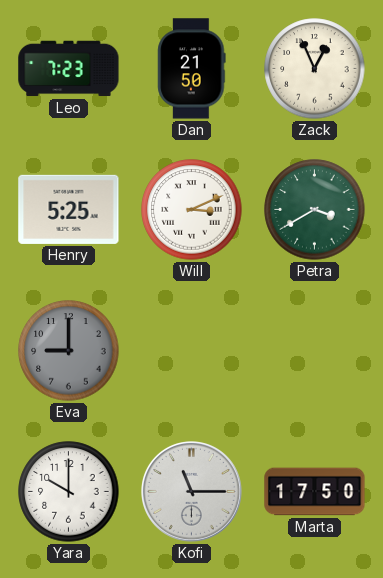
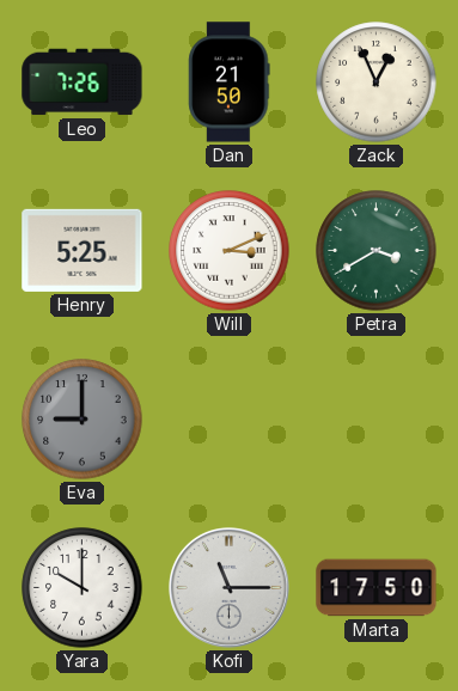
Leo: 7:23 -> 7:26
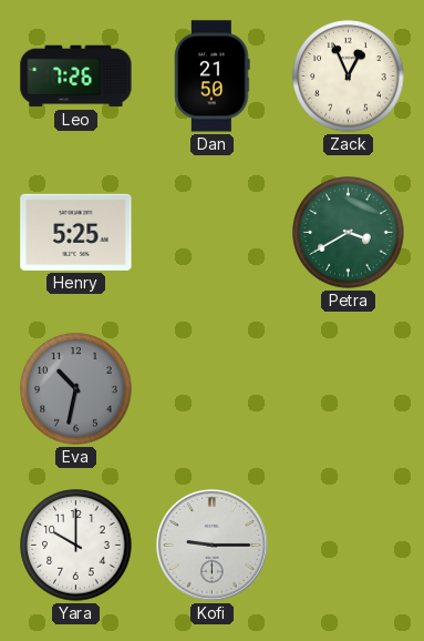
Will: 3:11 -> none
Eva: 9:00 -> 10:32
Kofi: 11:15 -> 9:15
Marta: 17:50 -> none
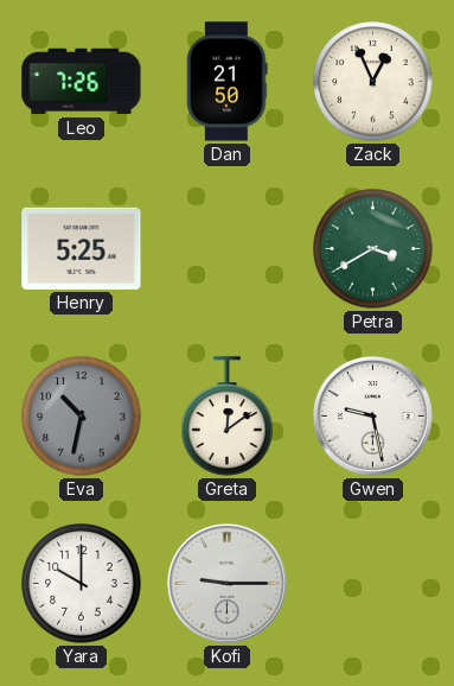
Greta: none -> 12:09
Gwen: none -> 9:28
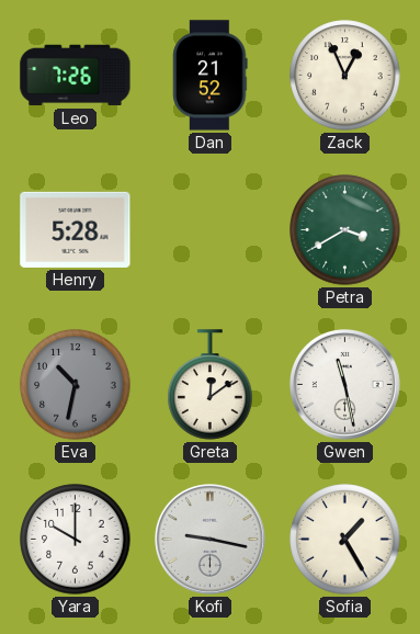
Dan: 21:50 -> 21:52
Henry: 5:25 -> 5:28
Gwen: 9:28 -> 11:28
Kofi: 9:15 -> 9:17
Sofia: none -> 1:25
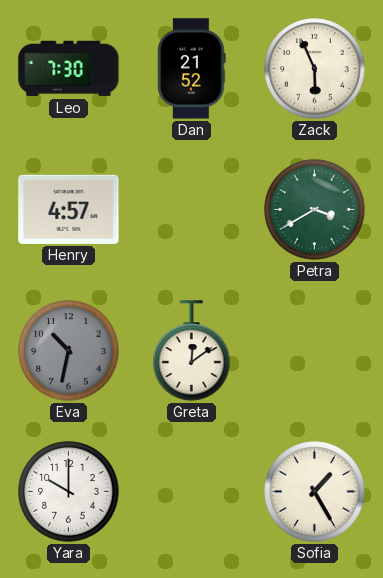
Leo: 7:26 -> 7:30
Zack: 12:56 -> 5:56
Henry: 5:28 -> 4:57
Gwen: 11:28 -> none
Kofi: 9:17 -> none
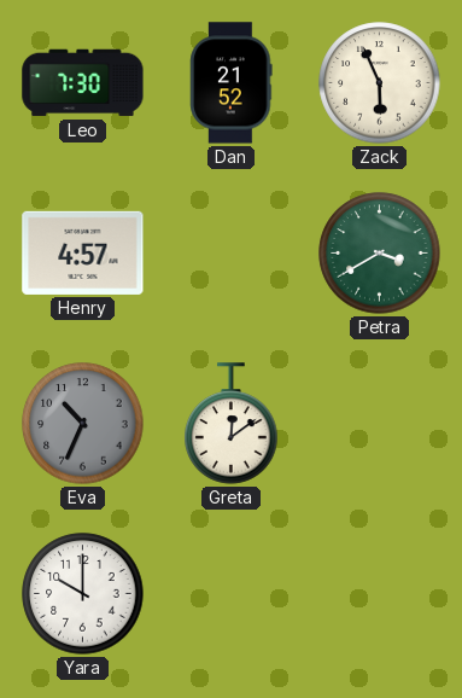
Eva: 10:32 -> 10:34
Sofia: 1:25 -> none
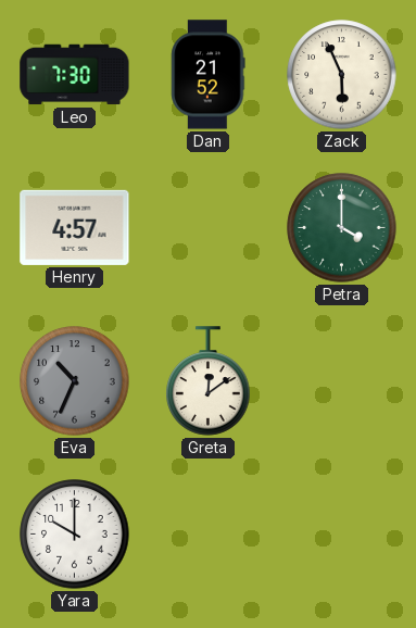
Petra: 3:40 -> 4:00
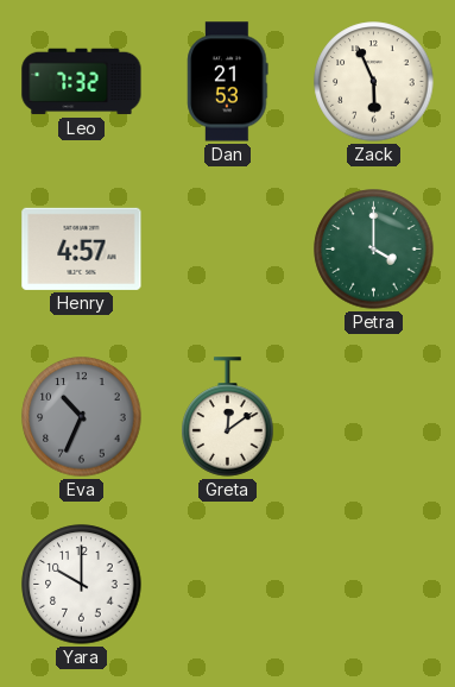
Leo: 7:30 -> 7:32
Dan: 21:52 -> 21:53
